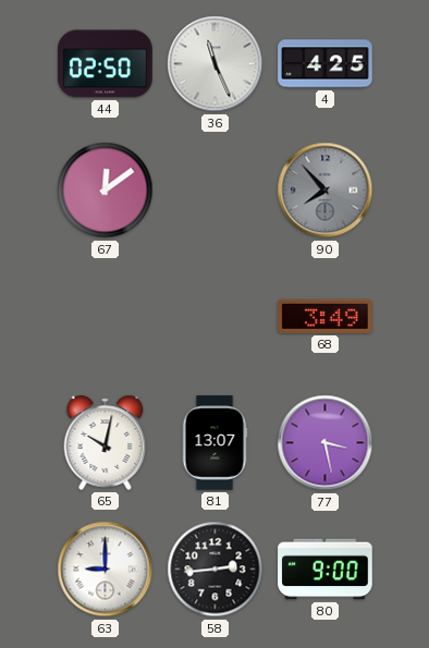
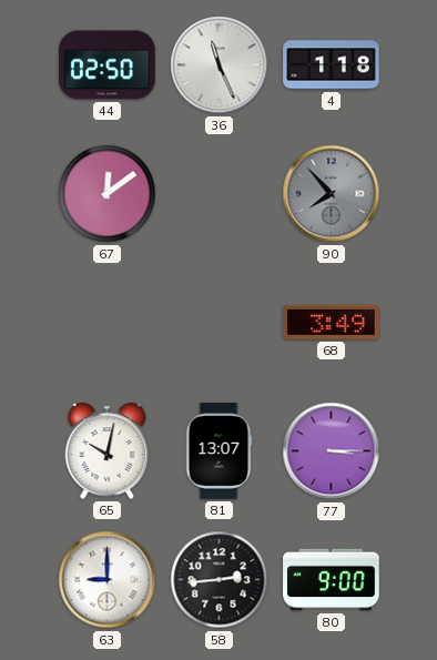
4: 4:25 -> 1:18
77: 3:28 -> 3:15
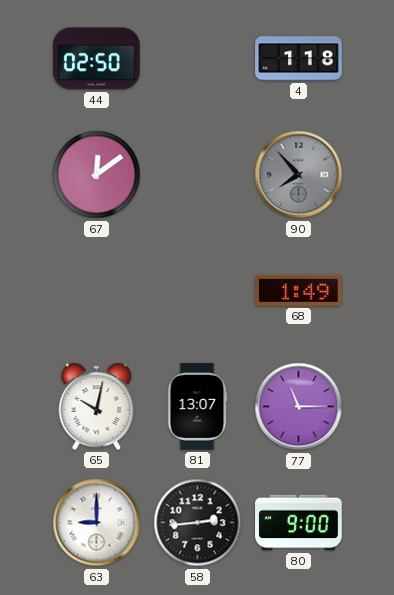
36: 11:26 -> none
68: 3:49 -> 1:49
77: 3:15 -> 11:15
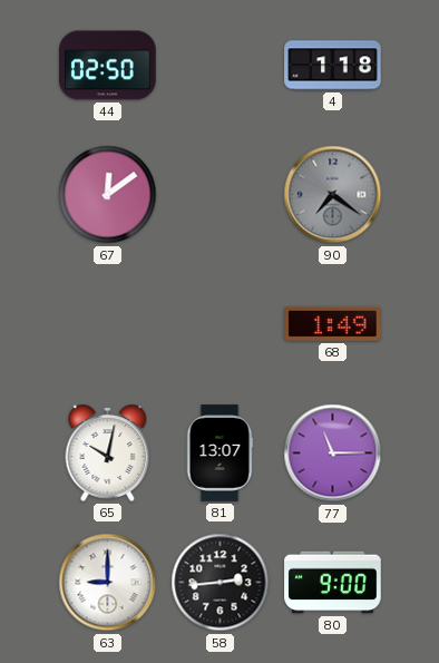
90: 7:53 -> 7:21
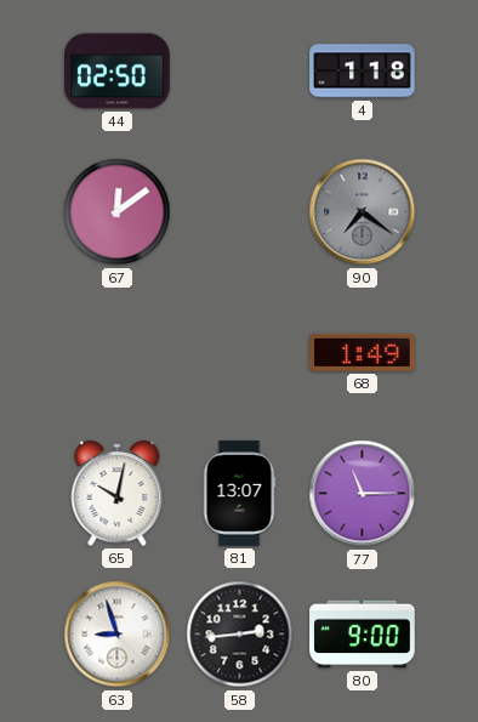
63: 9:00 -> 8:57
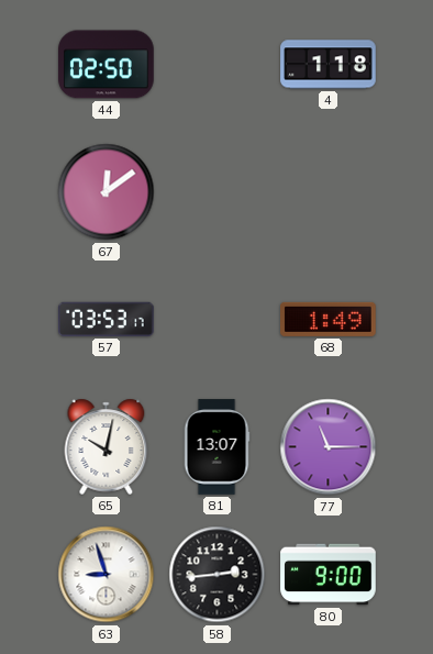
90: 7:21 -> none
57: none -> 03:53
